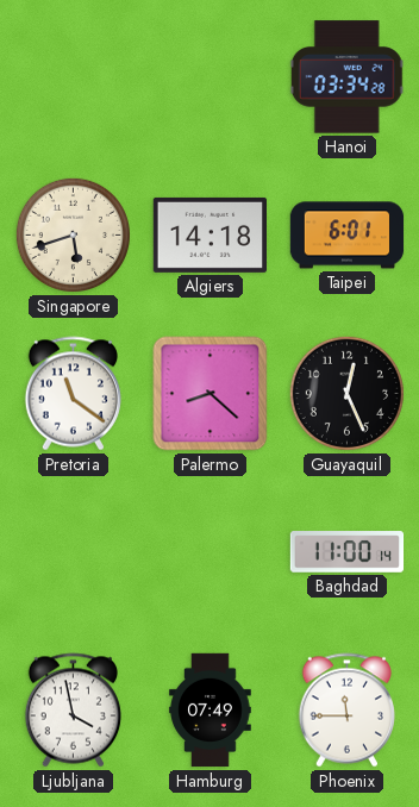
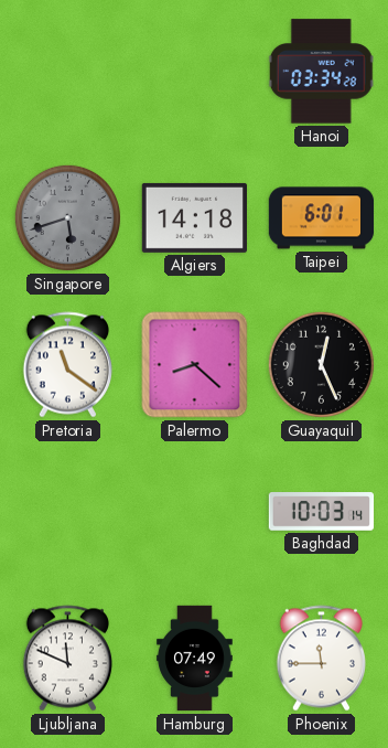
Singapore dial: cream -> grey
Baghdad: 11:00 -> 10:03
Ljubljana: 3:58 -> 11:49
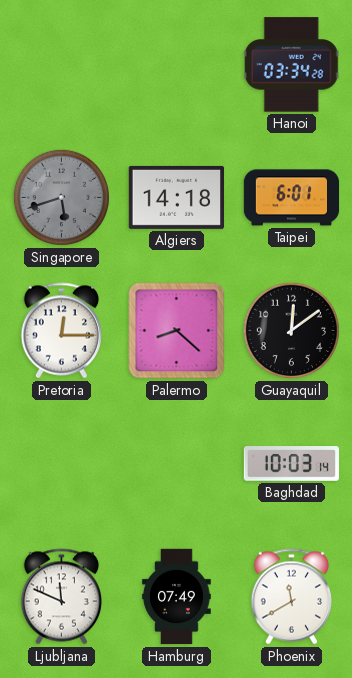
Pretoria: 11:21 -> 12:15
Guayaquil: 12:26 -> 12:09
Phoenix: 11:45 -> 11:40
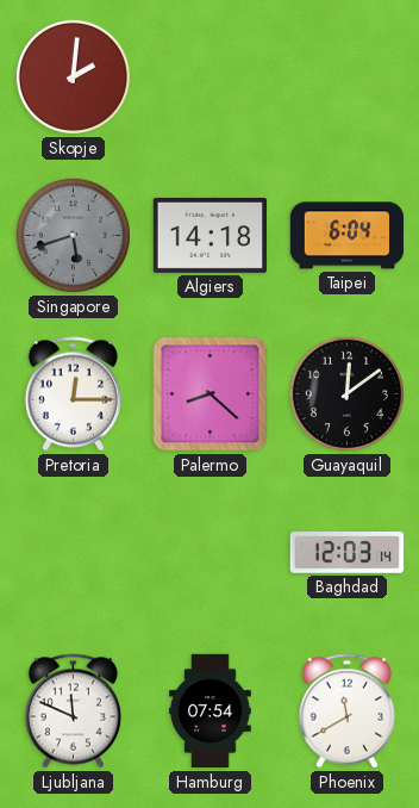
Skopje: none -> 2:01
Hanoi: 03:34 -> none
Taipei: 6:01 -> 6:04
Baghdad: 10:03 -> 12:03
Hamburg: 07:49 -> 07:54
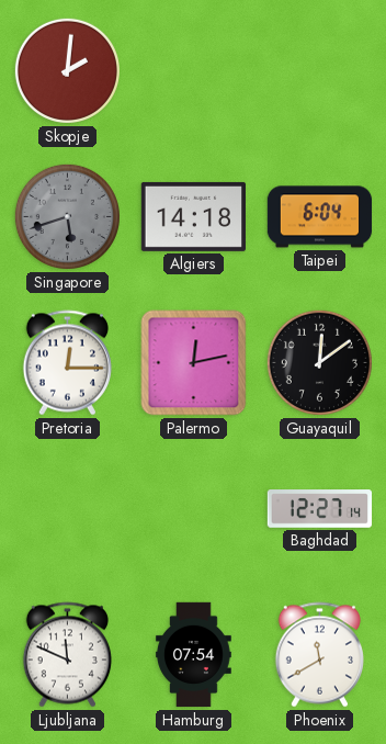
Palermo: 8:22 -> 12:13
Baghdad: 12:03 -> 12:27
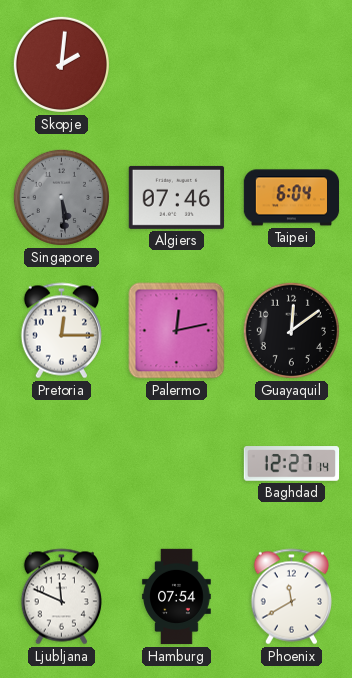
Singapore: 5:42 -> 5:29
Algiers: 14:18 -> 07:46
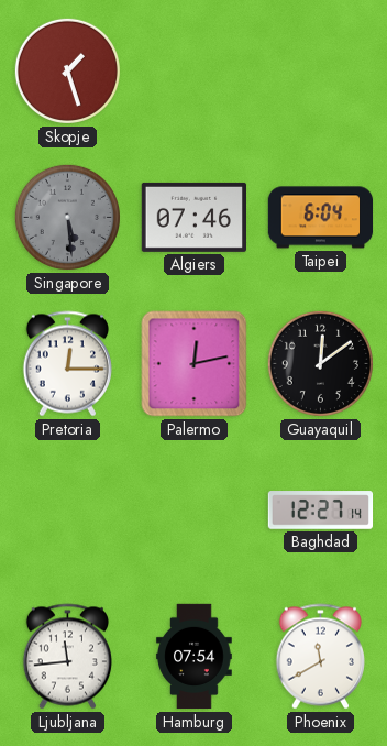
Skopje: 2:01 -> 1:27
Ljubljana: 11:49 -> 11:44
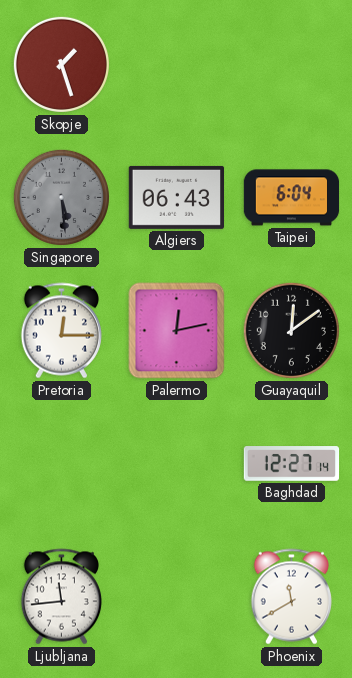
Algiers: 07:46 -> 06:43
Hamburg: 07:54 -> none
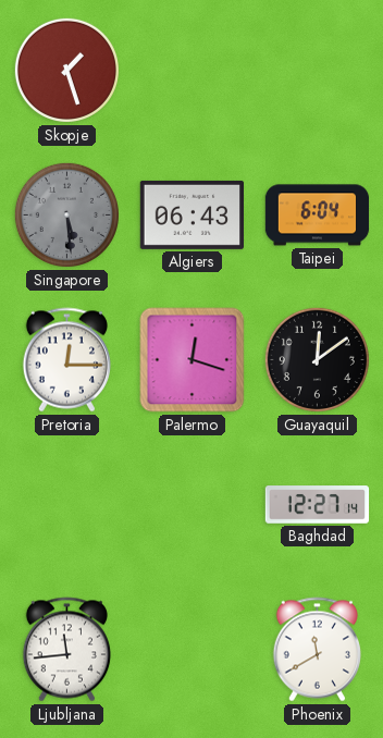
Palermo: 12:13 -> 12:18
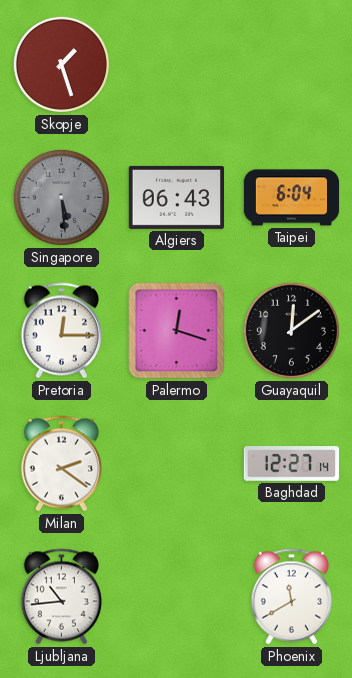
Milan: none -> 2:21
Ljubljana: 11:44 -> 10:44
